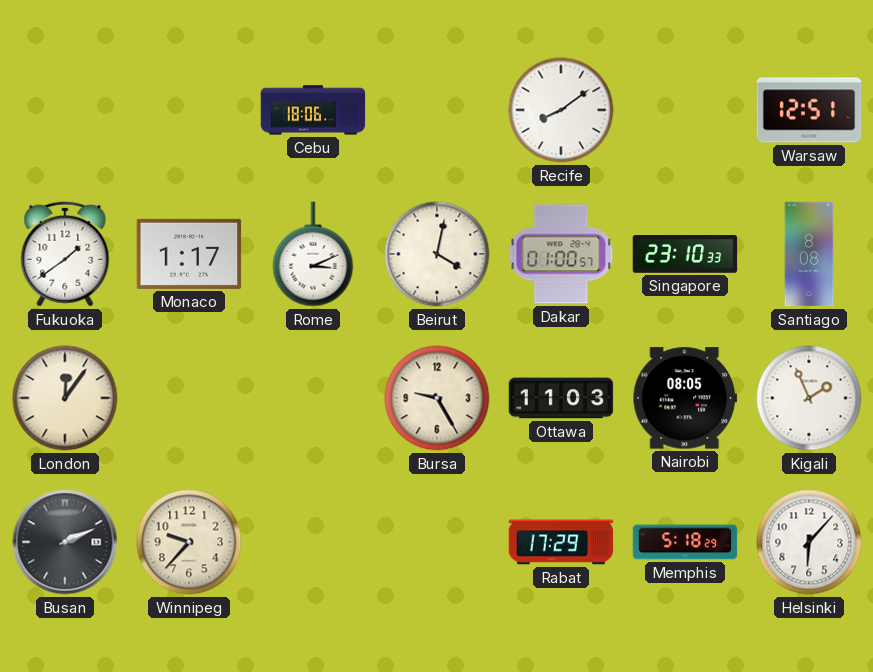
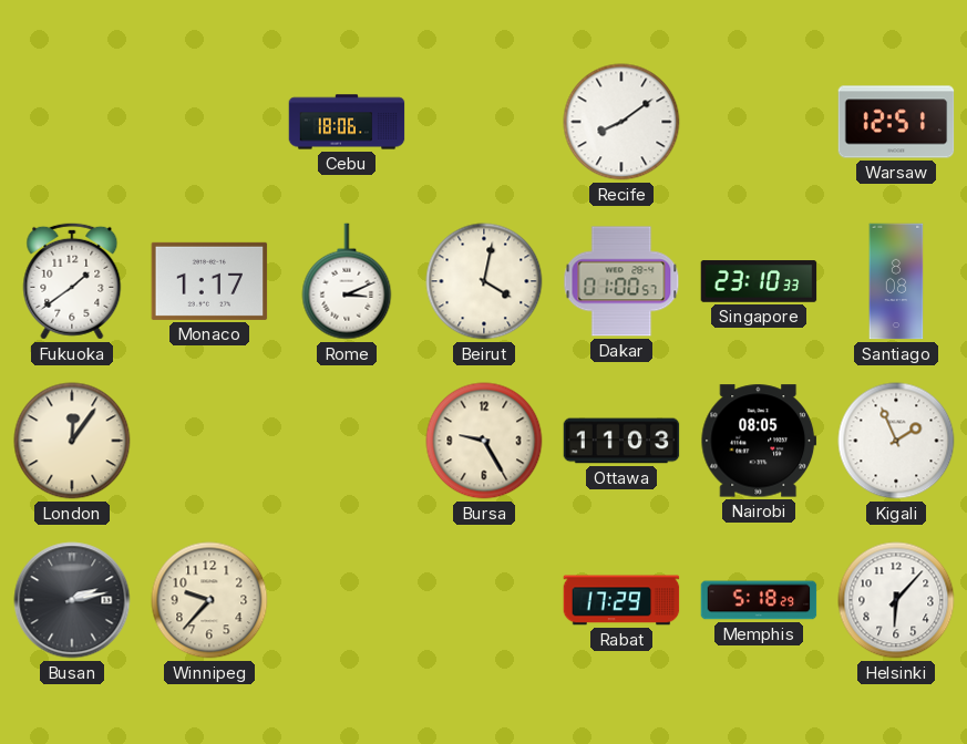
Busan: 2:11 -> 2:13
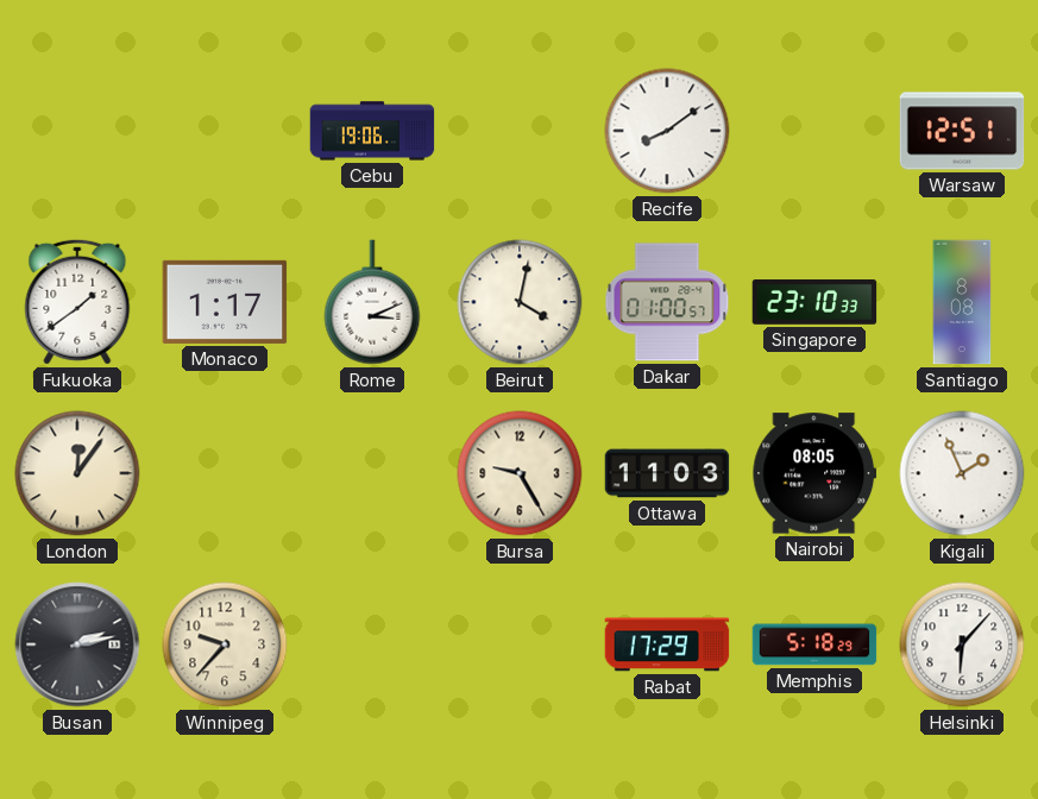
Cebu: 18:06 -> 19:06
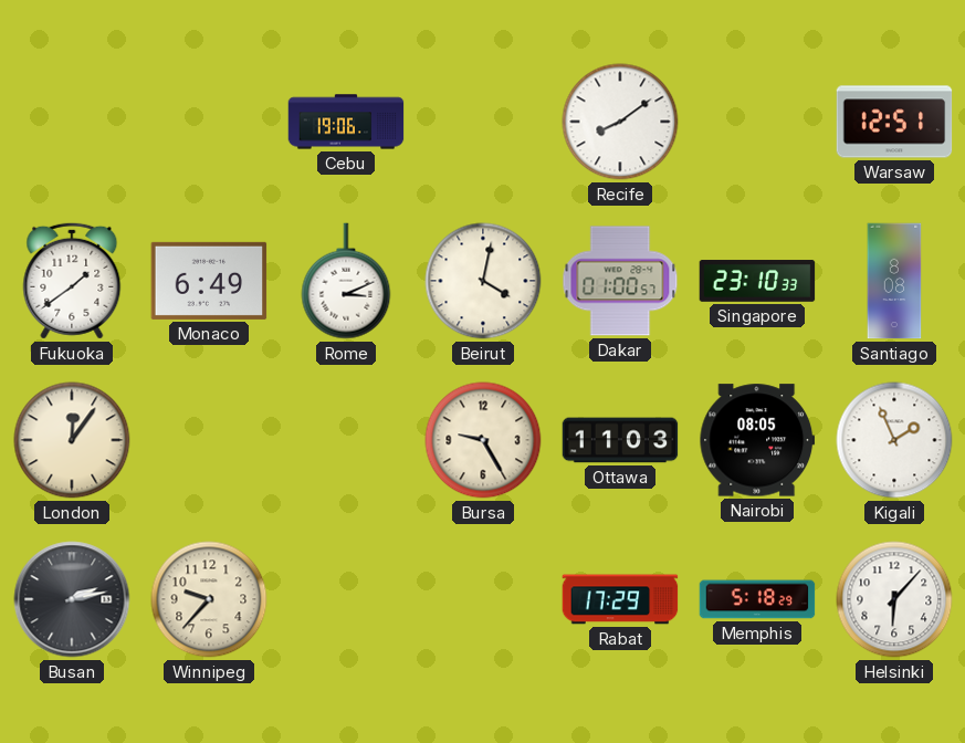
Monaco: 1:17 -> 6:49
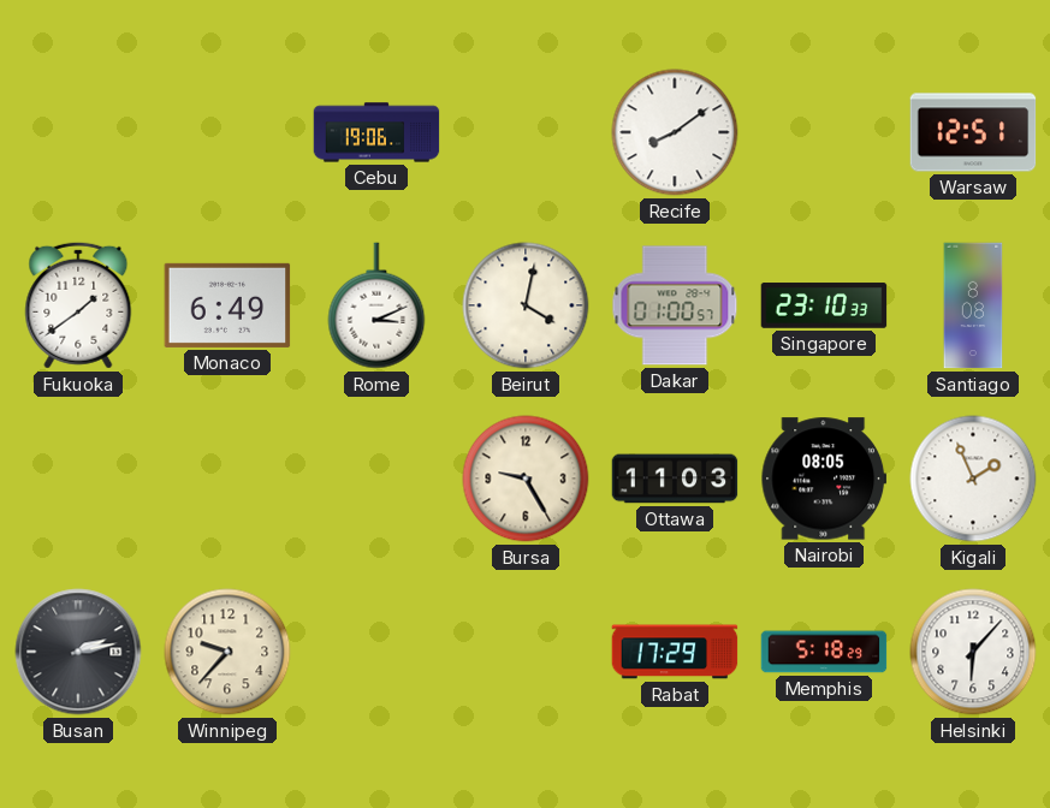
London: 12:06 -> none
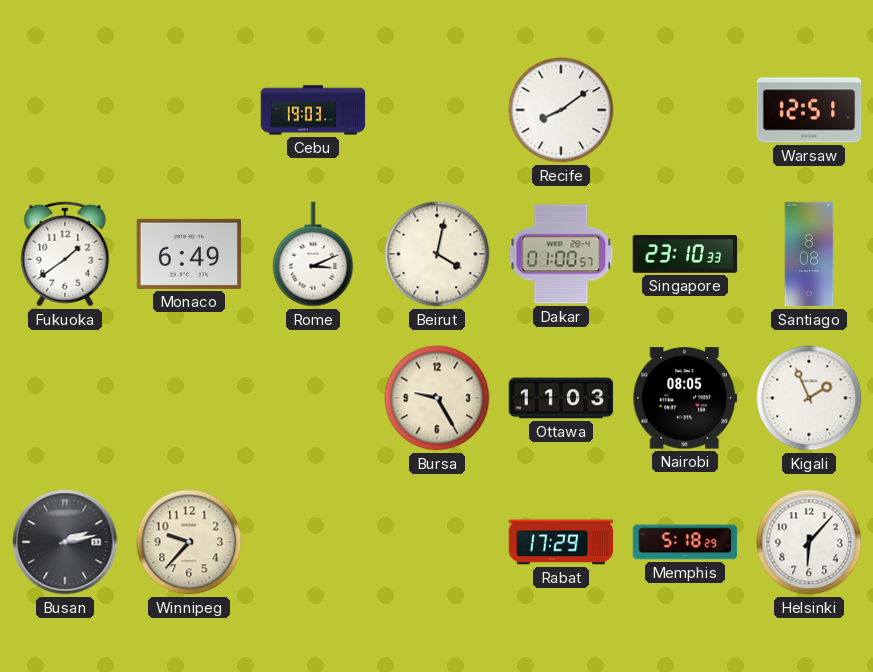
Cebu: 19:06 -> 19:03
